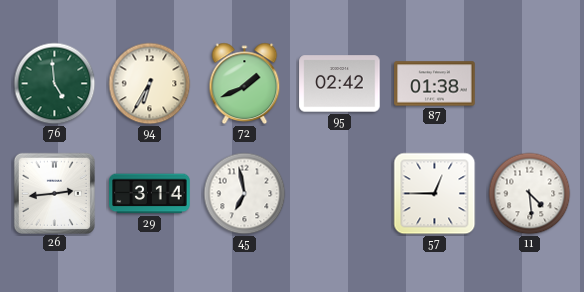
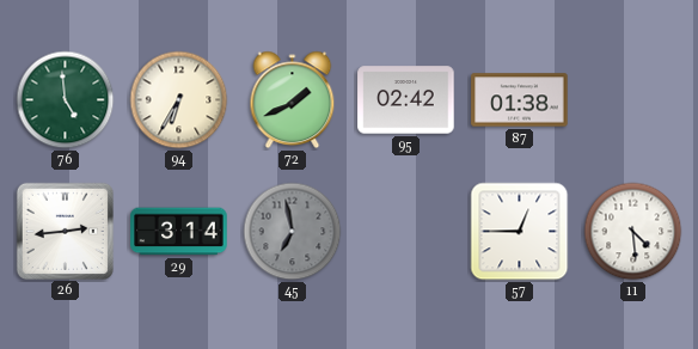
45 dial: white -> grey
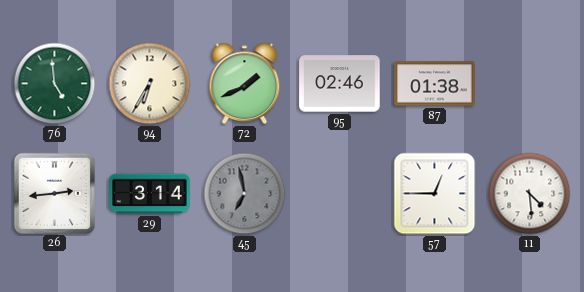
95: 02:42 -> 02:46
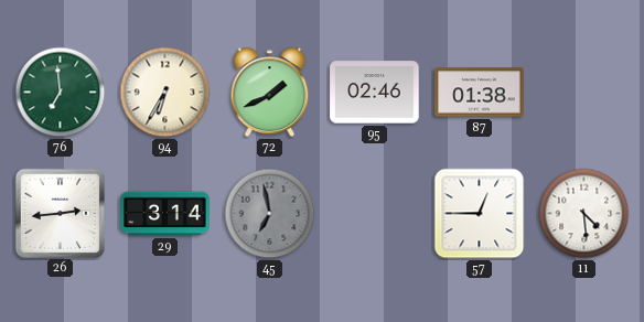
76: 4:59 -> 6:59
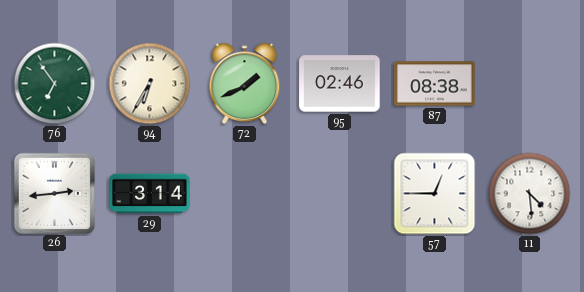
76: 6:59 -> 6:54
87: 01:38 -> 08:38
45: 6:58 -> none
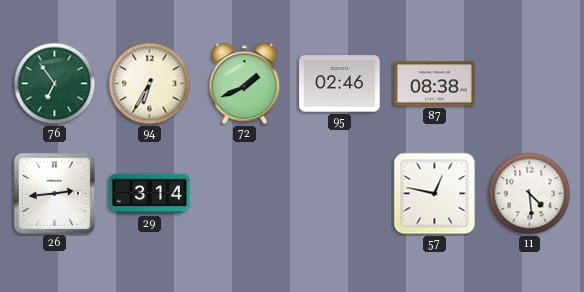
57: 12:45 -> 12:47
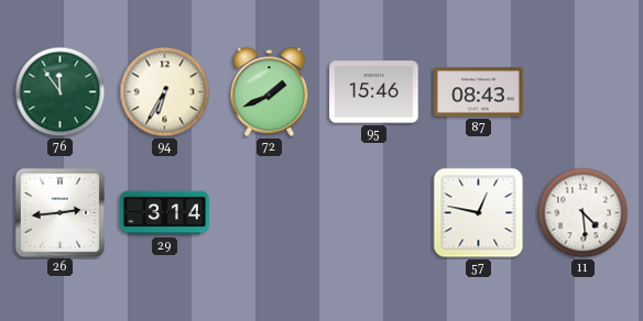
76: 6:54 -> 11:54
95: 02:46 -> 15:46
87: 08:38 -> 08:43
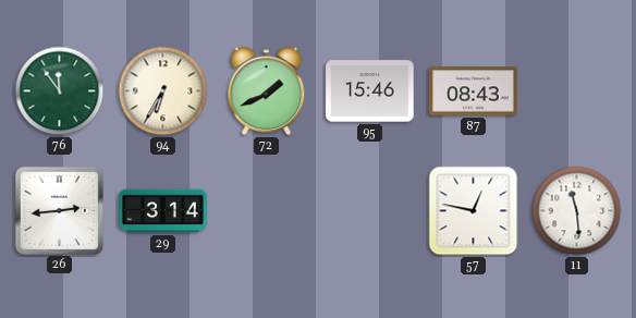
11: 4:29 -> 11:29
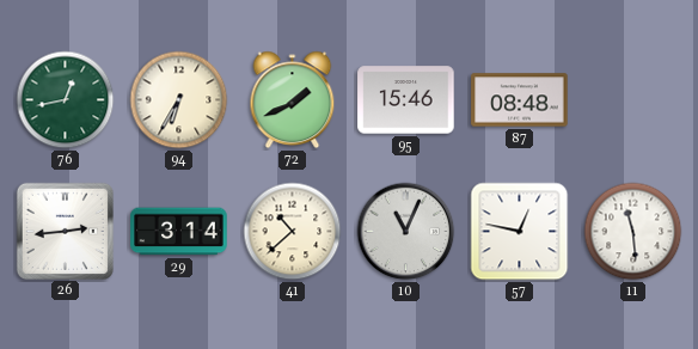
76: 11:54 -> 12:43
87: 08:43 -> 08:48
41: none -> 10:38
10: none -> 11:04
